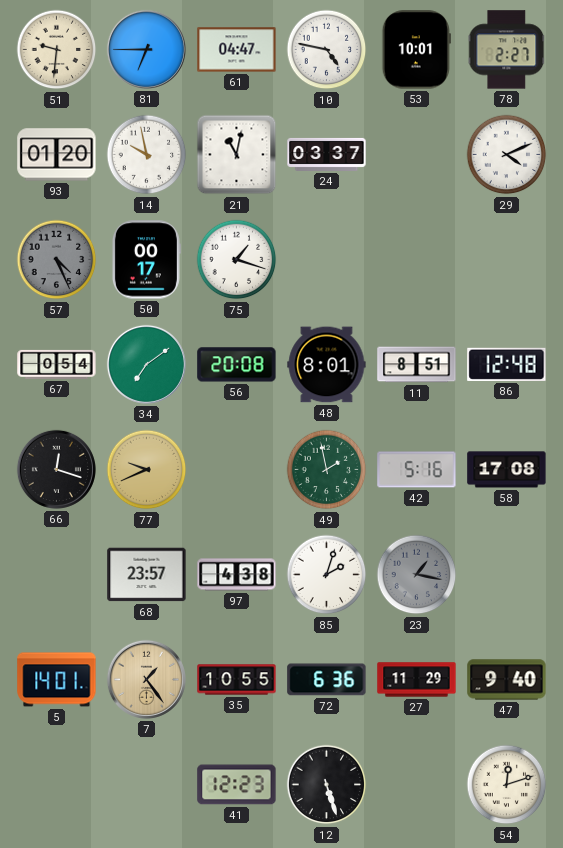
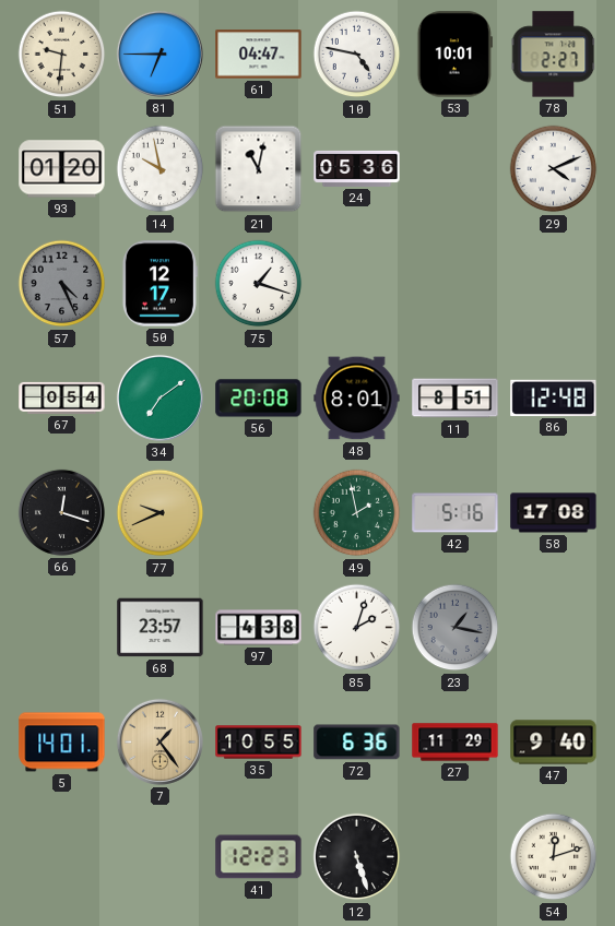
24: 03:37 -> 05:36
50: 00:17 -> 12:17
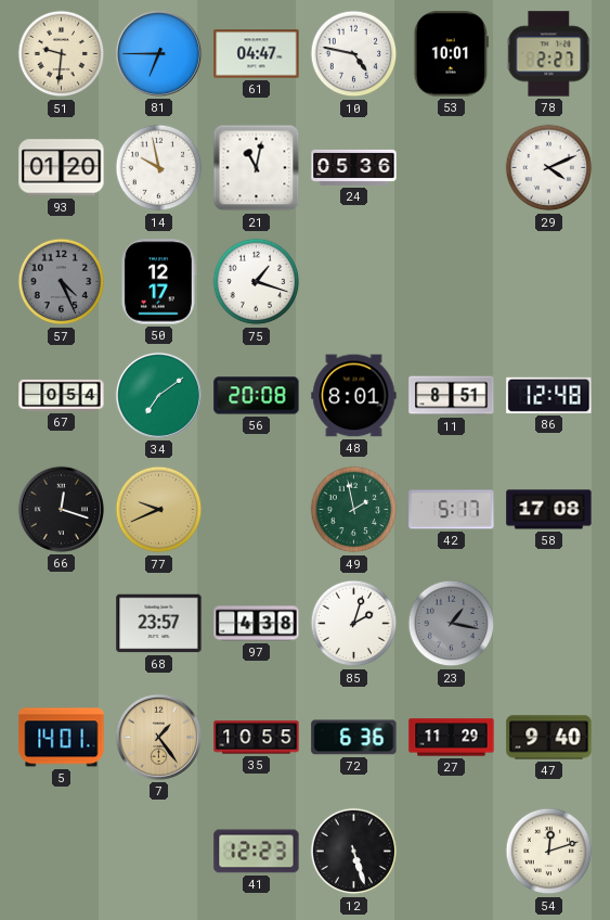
42: 5:16 -> 5:17
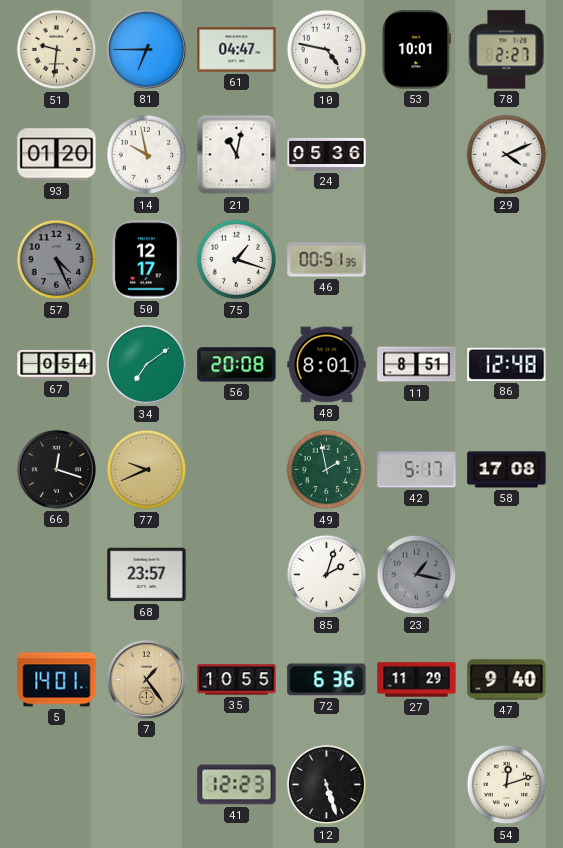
46: none -> 00:51
97: 4:38 -> none
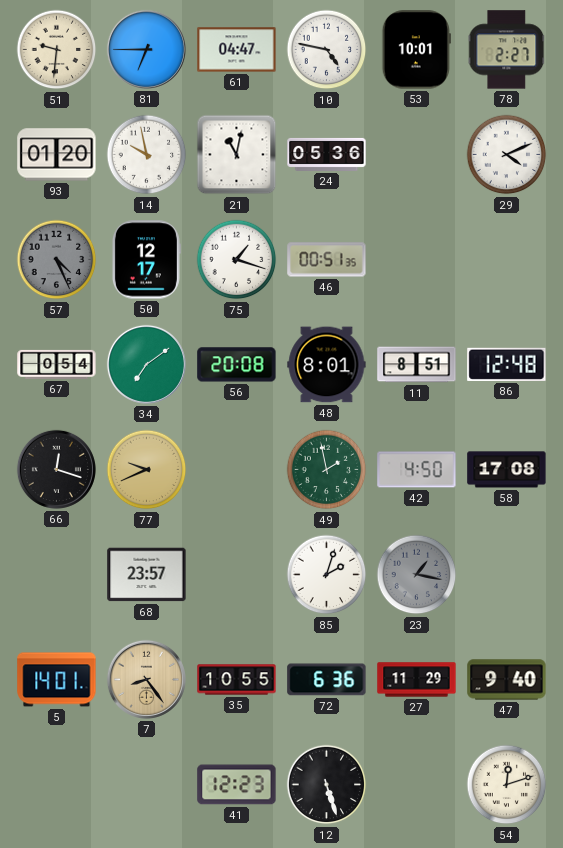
42: 5:17 -> 4:50
7: 1:24 -> 8:24
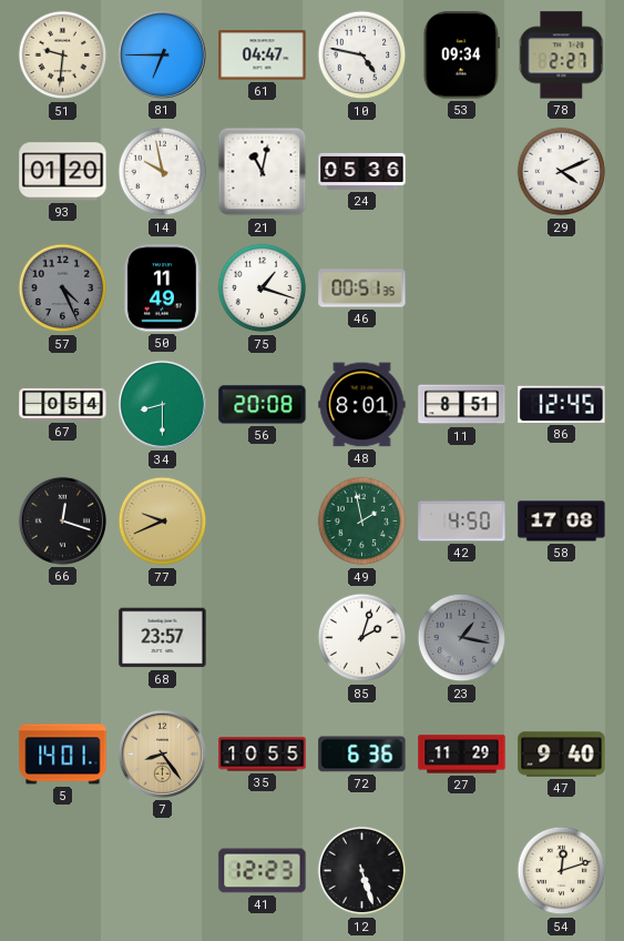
53: 10:01 -> 09:34
50: 12:17 -> 11:49
34: 7:09 -> 8:30
86: 12:48 -> 12:45
